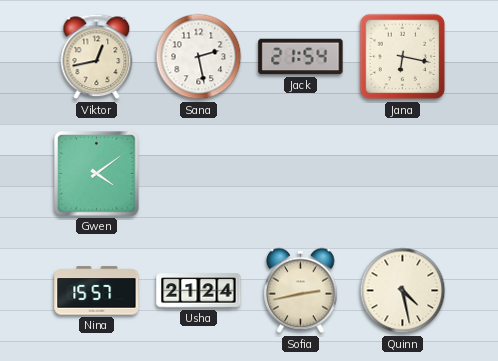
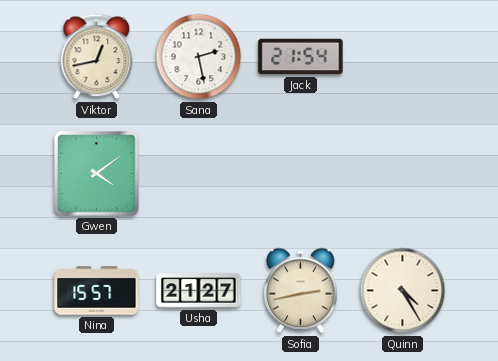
Jana: 6:17 -> none
Usha: 21:24 -> 21:27
Quinn: 4:28 -> 4:25
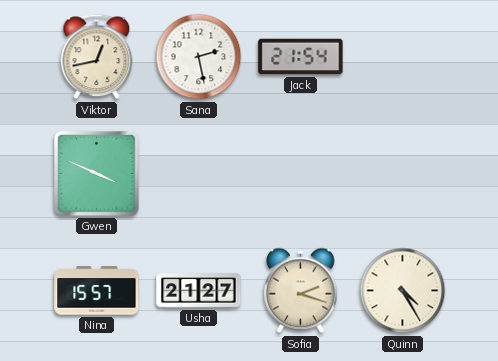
Gwen: 4:09 -> 3:49
Sofia: 2:43 -> 2:18
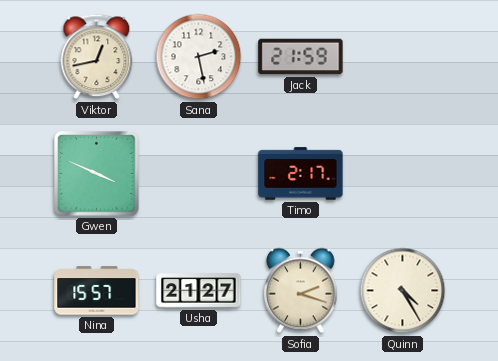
Jack: 21:54 -> 21:59
Timo: none -> 2:17
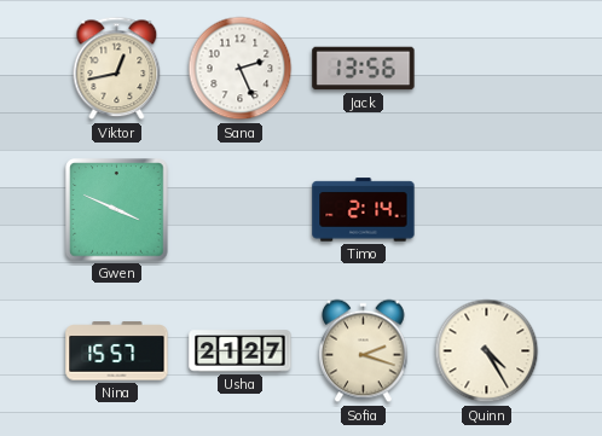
Sana: 2:28 -> 2:26
Jack: 21:59 -> 13:56
Timo: 2:17 -> 2:14
